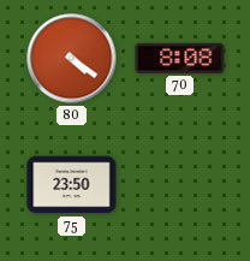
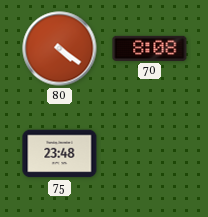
75: 23:50 -> 23:48
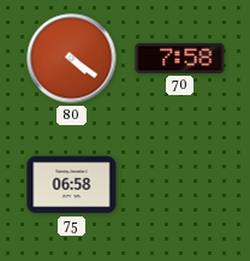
70: 8:08 -> 7:58
75: 23:48 -> 06:58
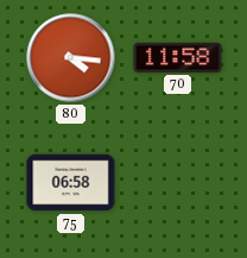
80: 4:21 -> 4:16
70: 7:58 -> 11:58
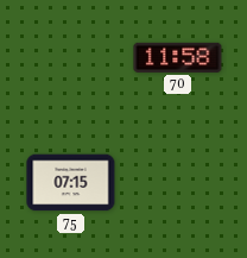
80: 4:16 -> none
75: 06:58 -> 07:15
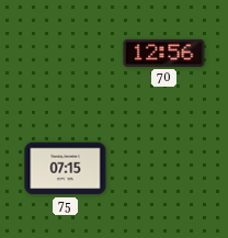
70: 11:58 -> 12:56
